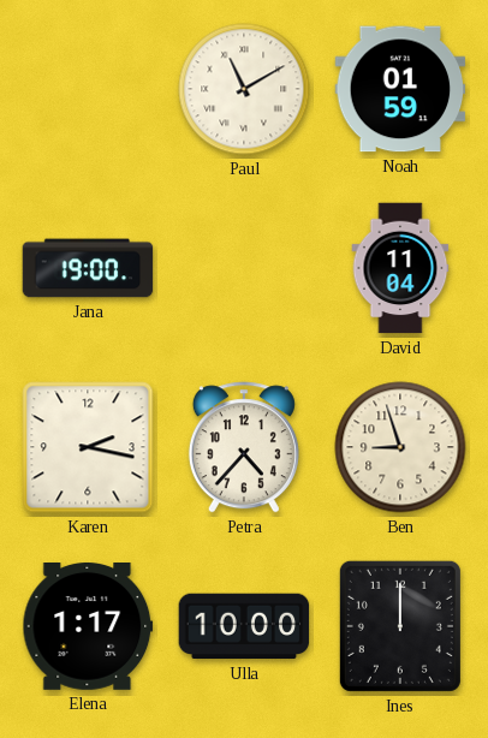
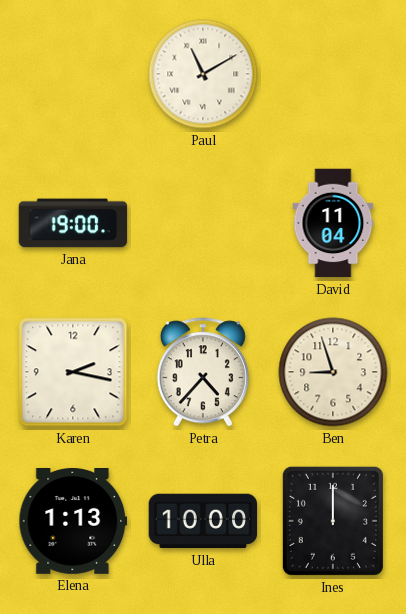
Noah: 01:59 -> none
Elena: 1:17 -> 1:13
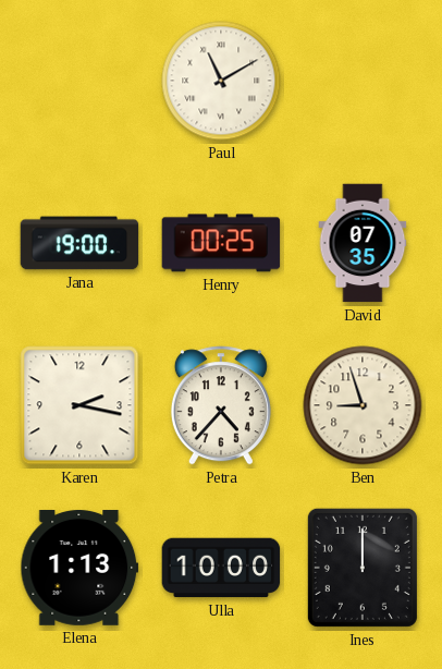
Henry: none -> 00:25
David: 11:04 -> 07:35
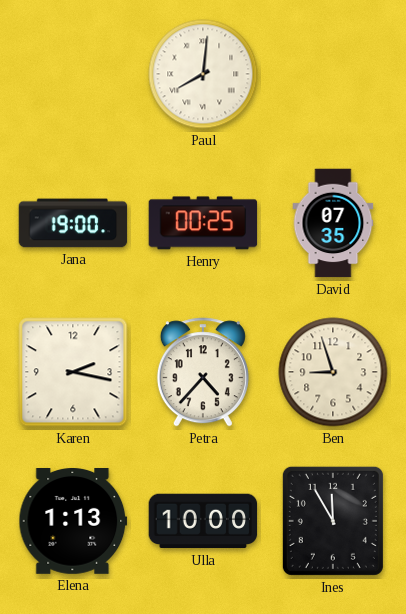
Paul: 11:10 -> 8:01
Ines: 12:00 -> 11:55
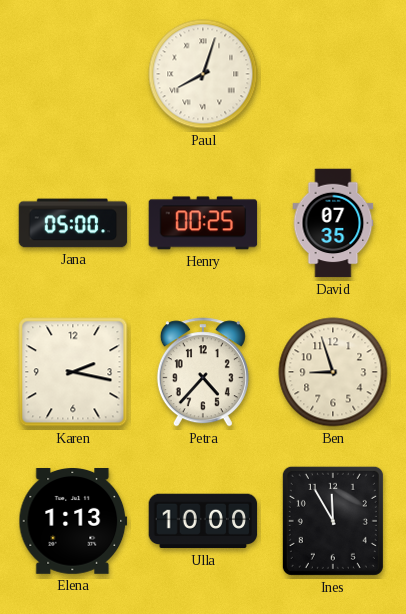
Paul: 8:01 -> 8:03
Jana: 19:00 -> 05:00
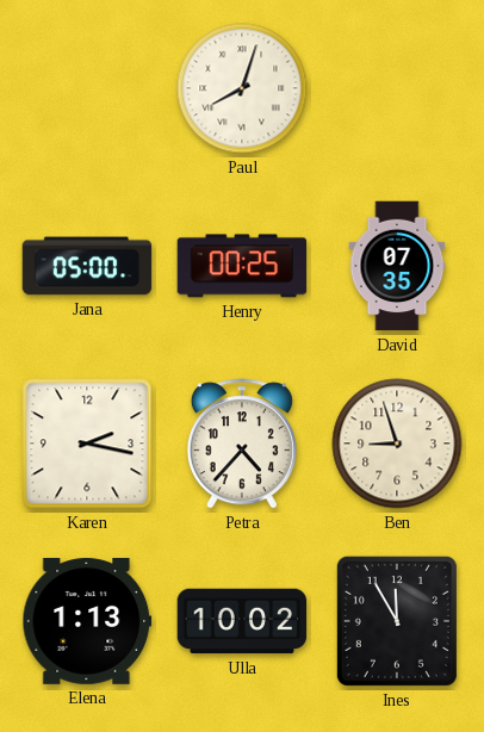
Ulla: 10:00 -> 10:02
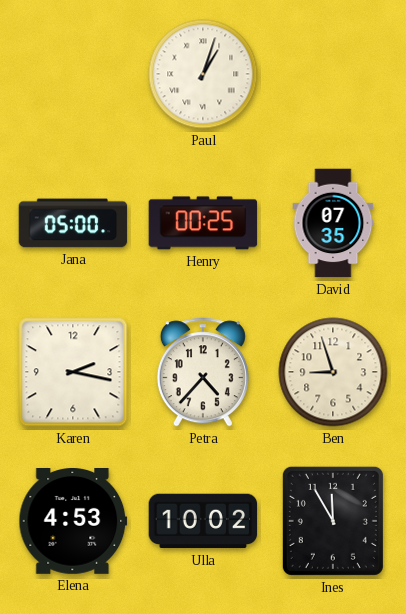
Paul: 8:03 -> 1:03
Elena: 1:13 -> 4:53
